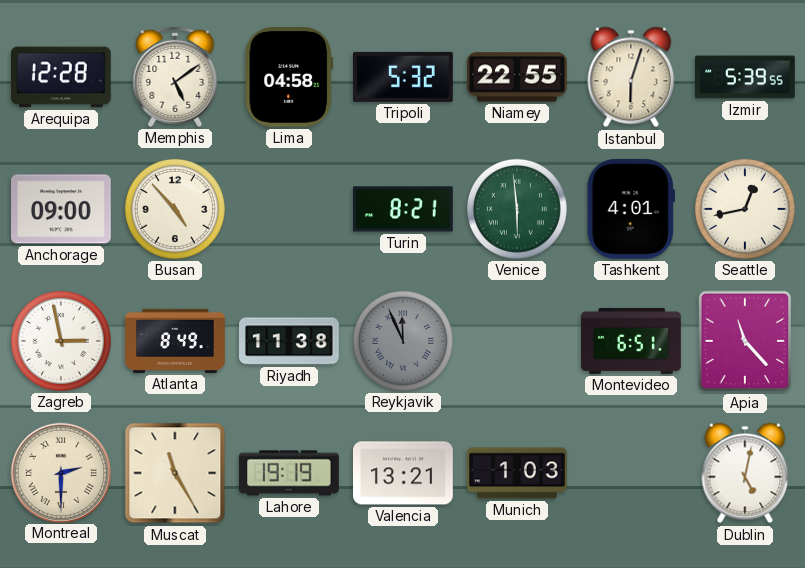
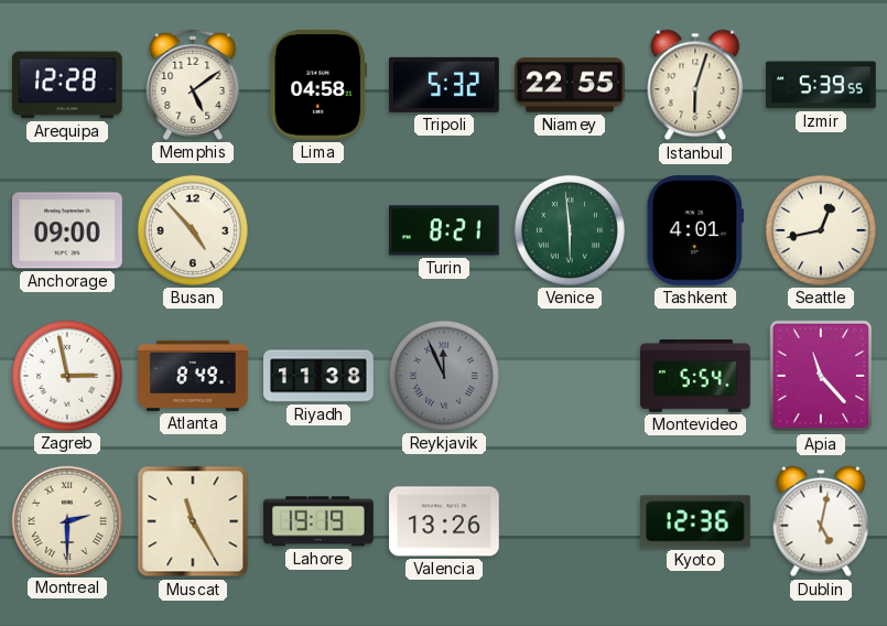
Montevideo: 6:51 -> 5:54
Valencia: 13:21 -> 13:26
Munich: 1:03 -> none
Kyoto: none -> 12:36
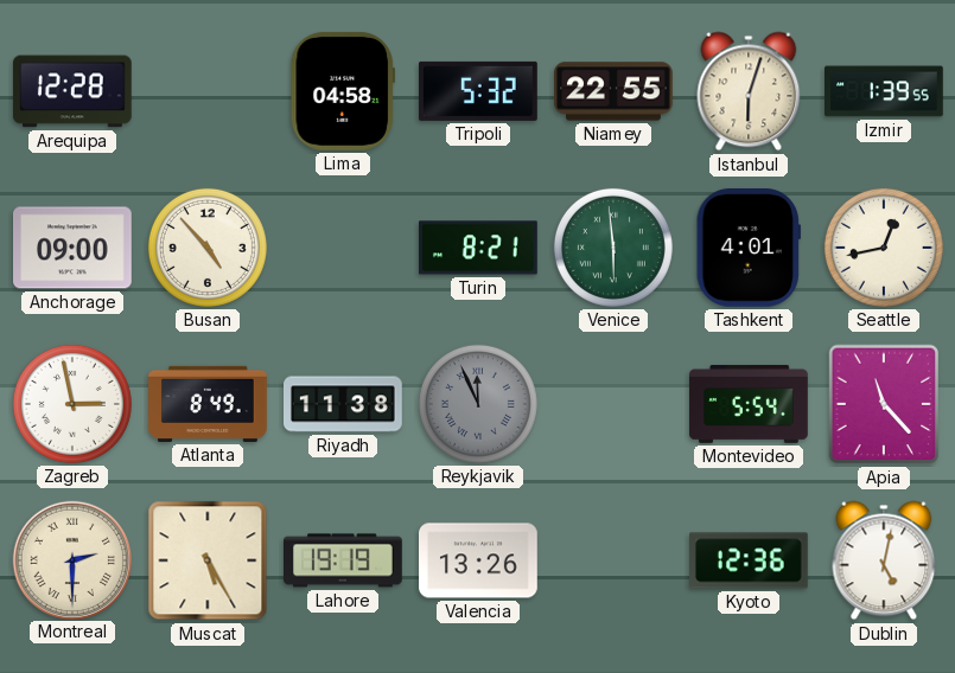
Memphis: 5:09 -> none
Izmir: 5:39 -> 1:39
Muscat: 11:25 -> 5:25
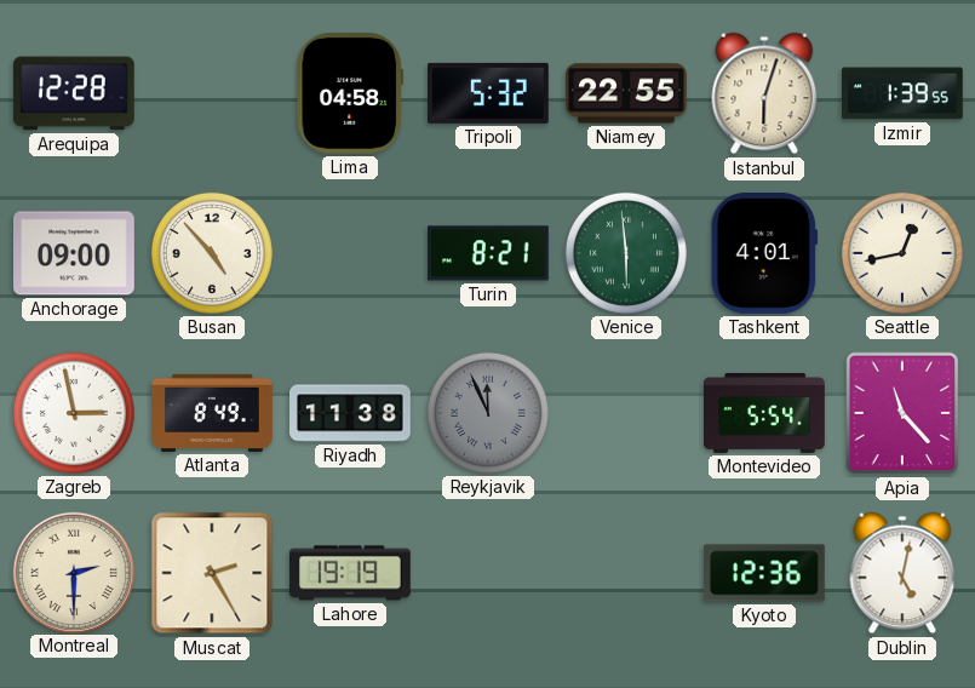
Muscat: 5:25 -> 2:25
Valencia: 13:26 -> none
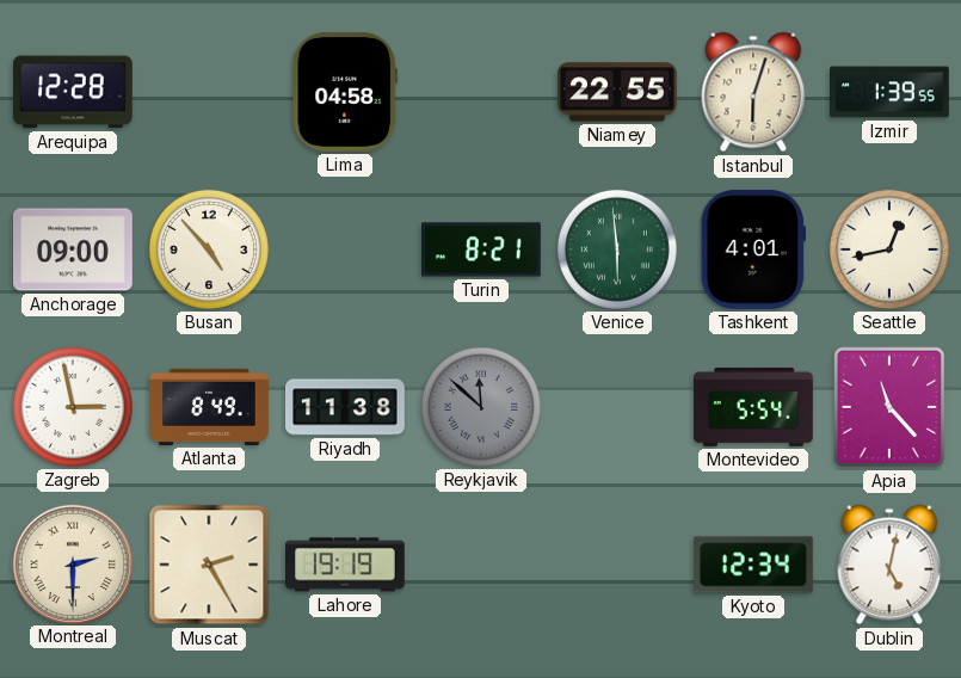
Tripoli: 5:32 -> none
Reykjavik: 11:56 -> 11:52
Kyoto: 12:36 -> 12:34
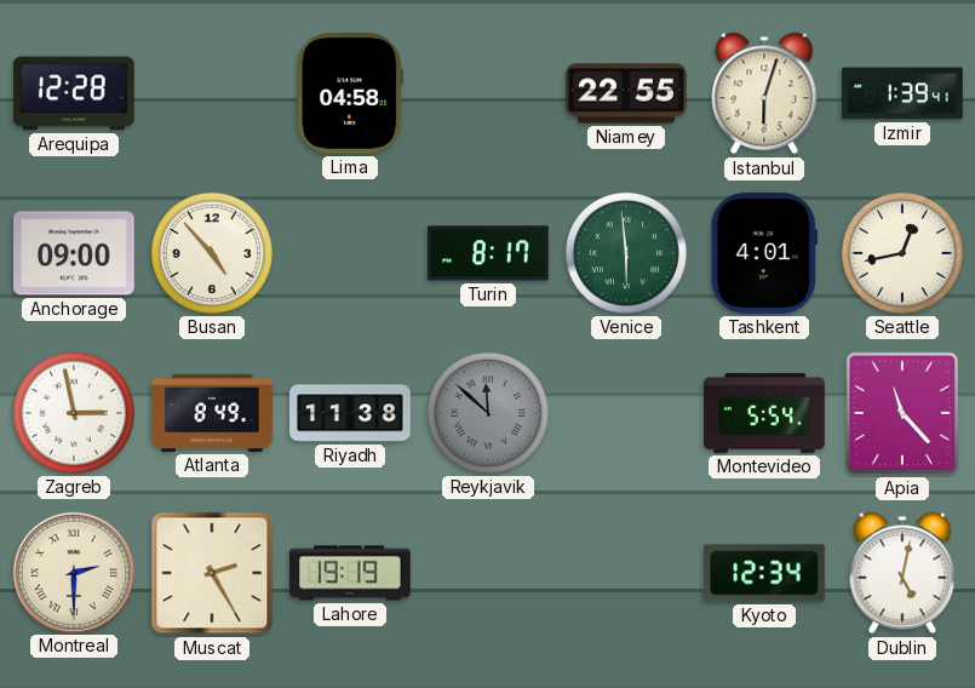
Izmir: 1:39:55 -> 1:39:41
Turin: 8:21 -> 8:17
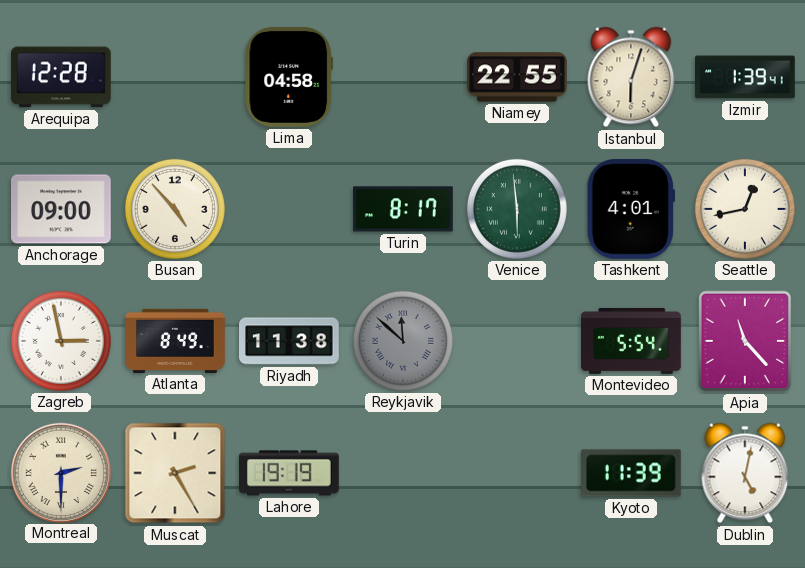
Kyoto: 12:34 -> 11:39
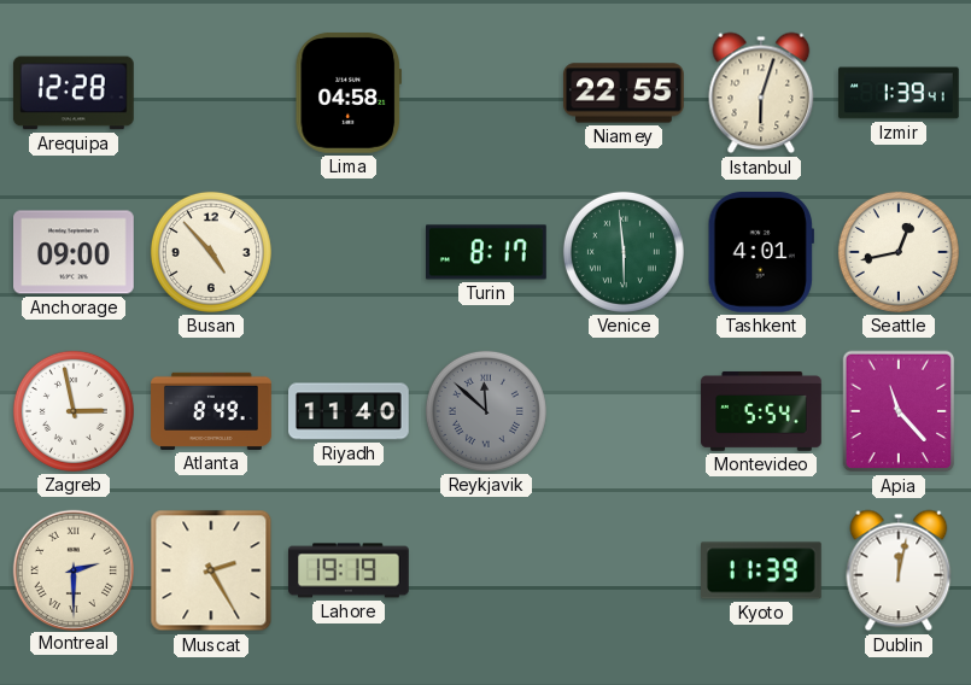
Riyadh: 11:38 -> 11:40
Dublin: 5:02 -> 12:02
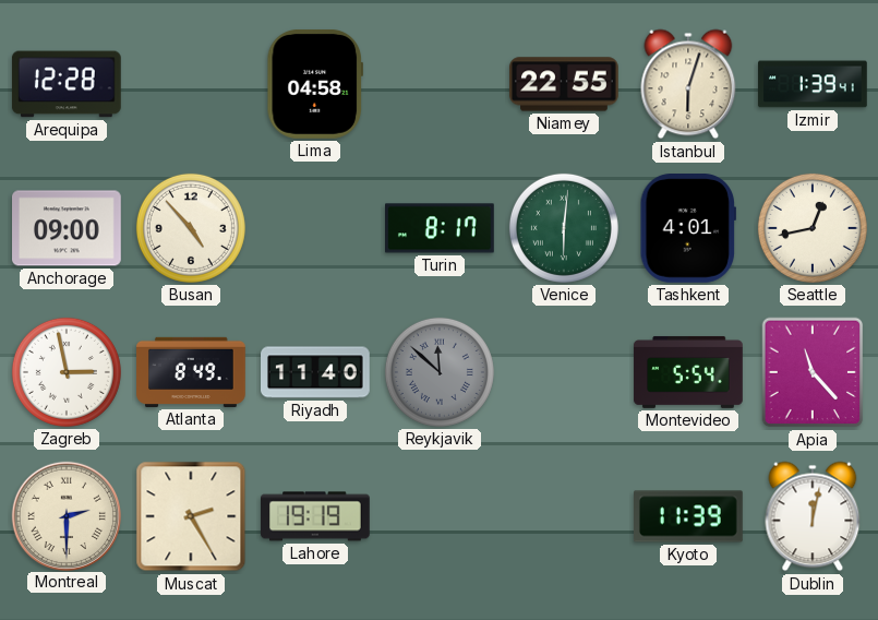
Venice: 5:59 -> 6:01
